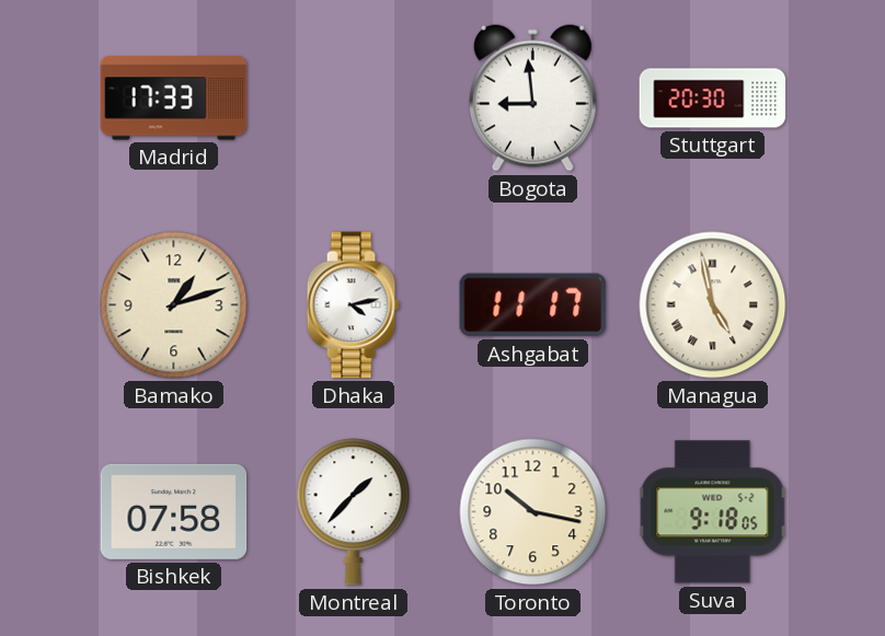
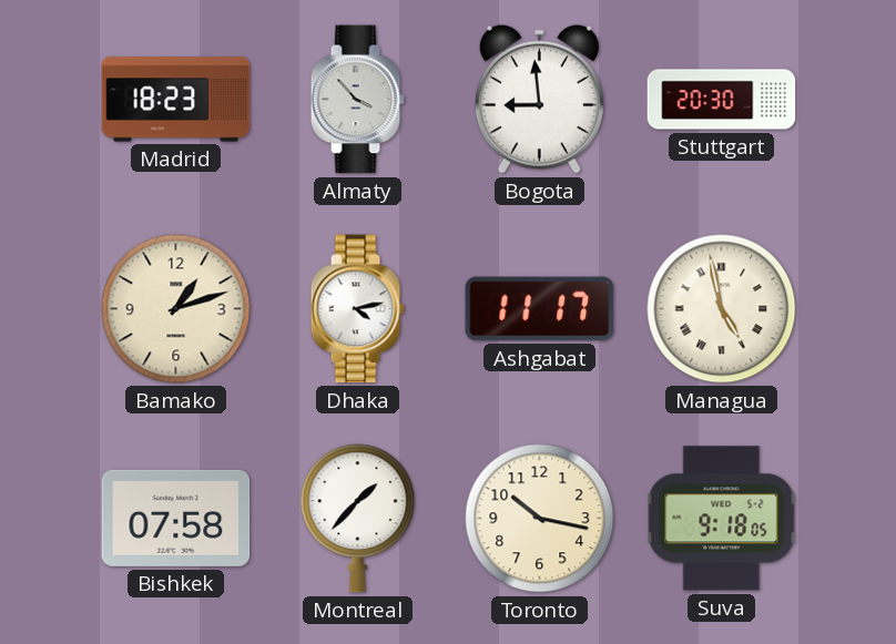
Madrid: 17:33 -> 18:23
Almaty: none -> 3:53
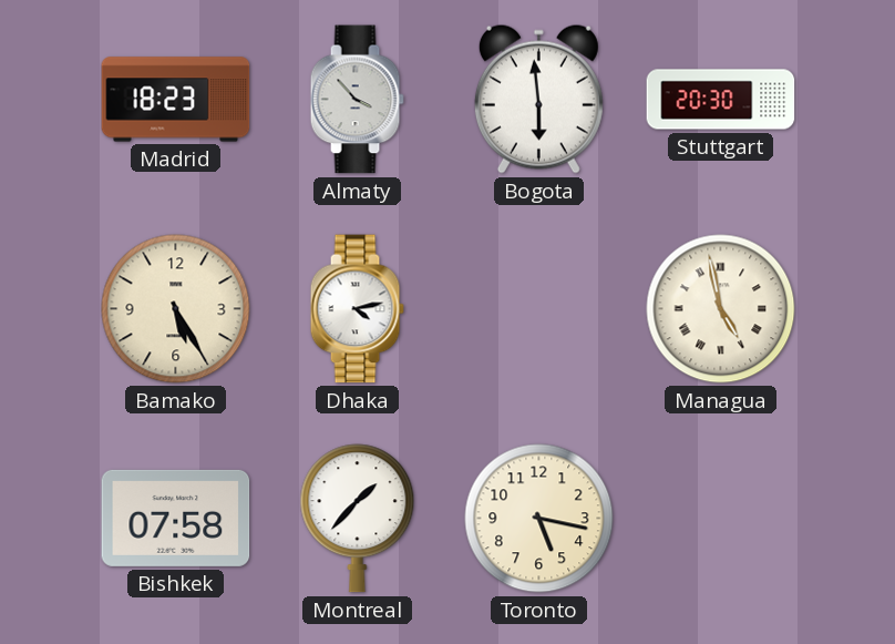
Bogota: 8:59 -> 5:59
Bamako: 1:12 -> 5:25
Ashgabat: 11:17 -> none
Toronto: 10:17 -> 5:17
Suva: 9:18 -> none
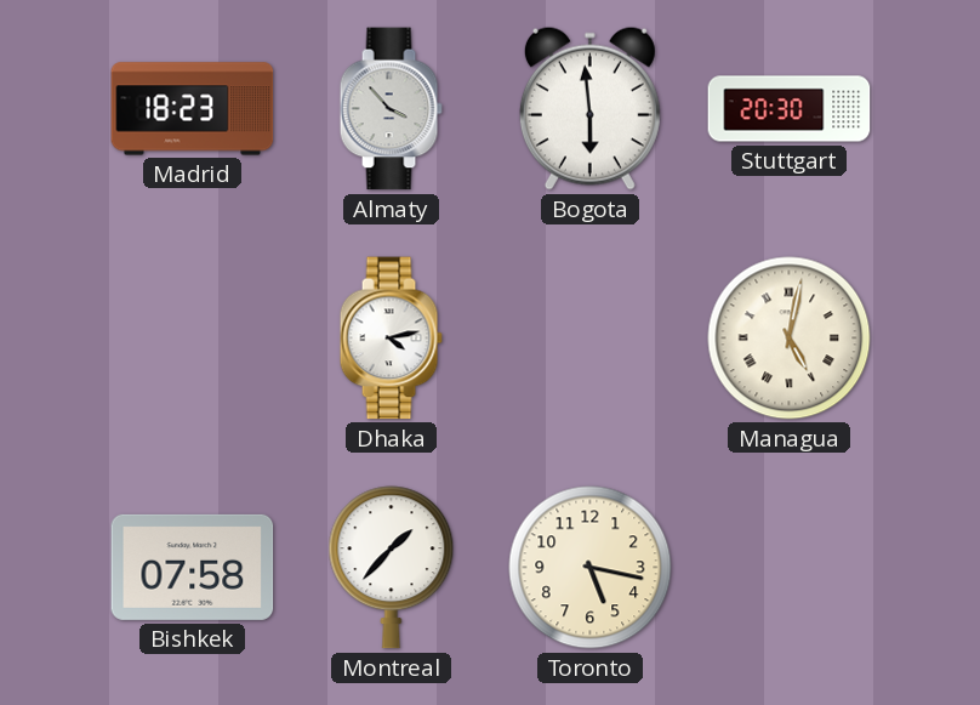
Bamako: 5:25 -> none
Managua: 4:58 -> 5:02
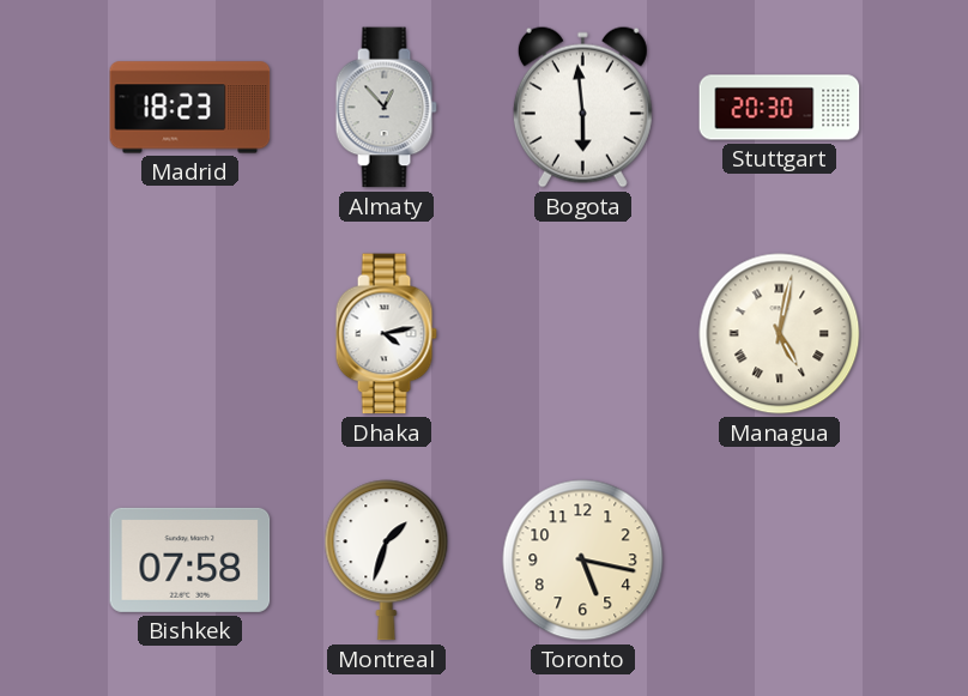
Almaty: 3:53 -> 12:53
Montreal: 1:37 -> 1:33
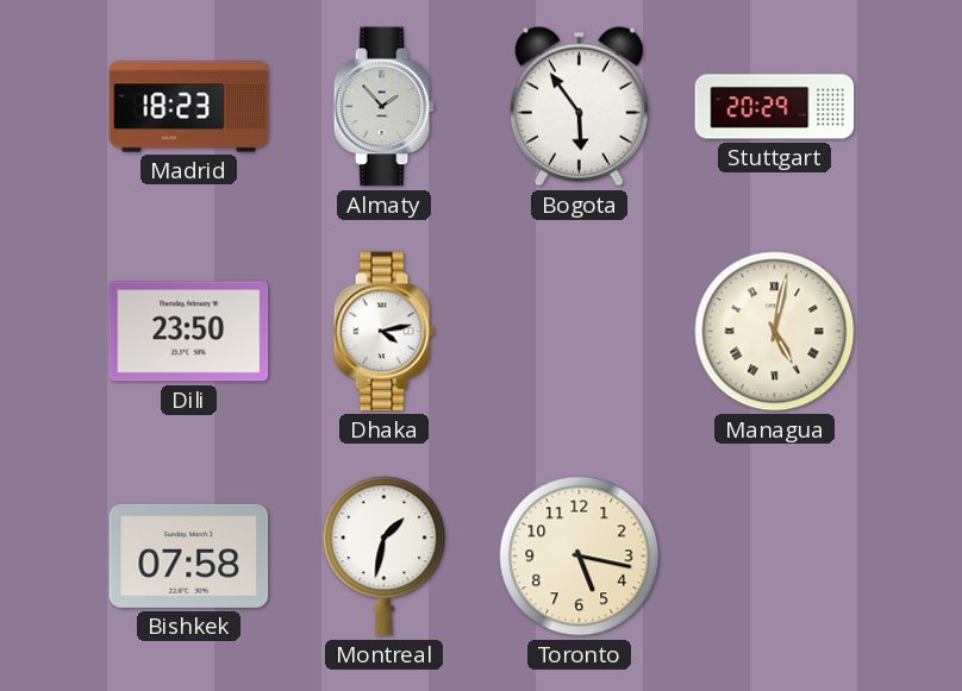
Almaty: 12:53 -> 1:53
Bogota: 5:59 -> 5:54
Stuttgart: 20:30 -> 20:29
Dili: none -> 23:50
Montreal: 1:33 -> 1:32
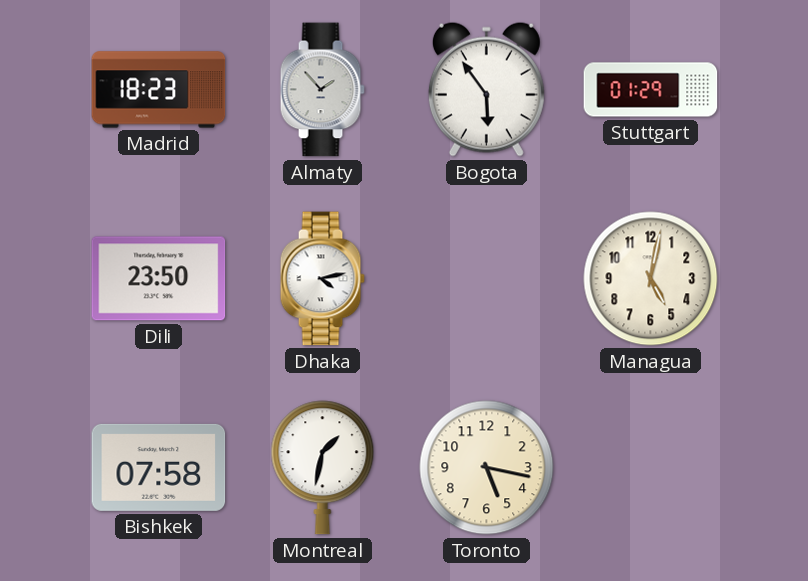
Stuttgart: 20:29 -> 01:29
Managua numerals: Roman -> Arabic
